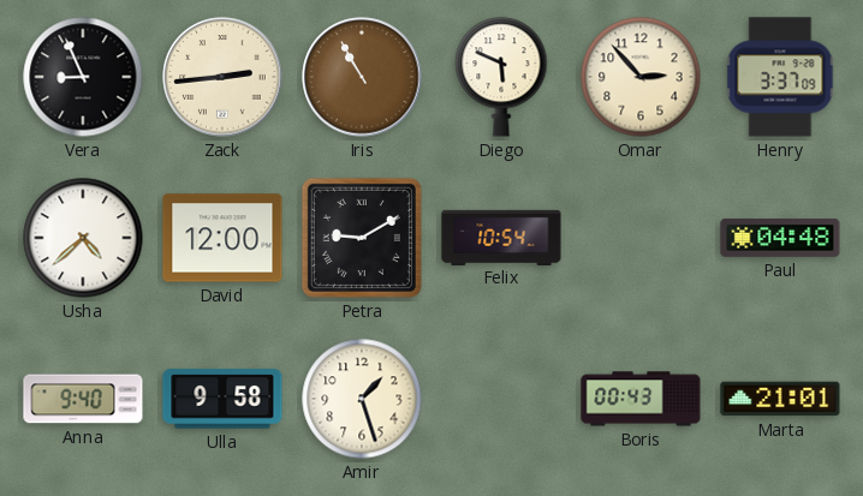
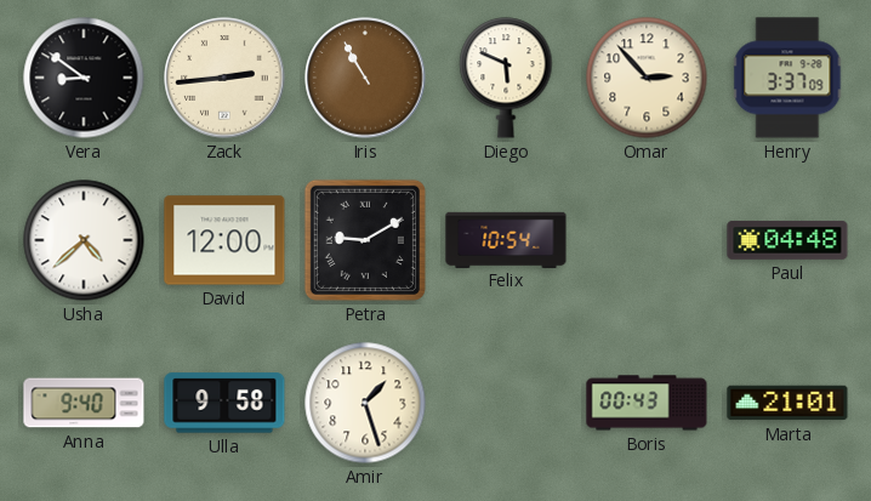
Vera: 8:56 -> 8:51
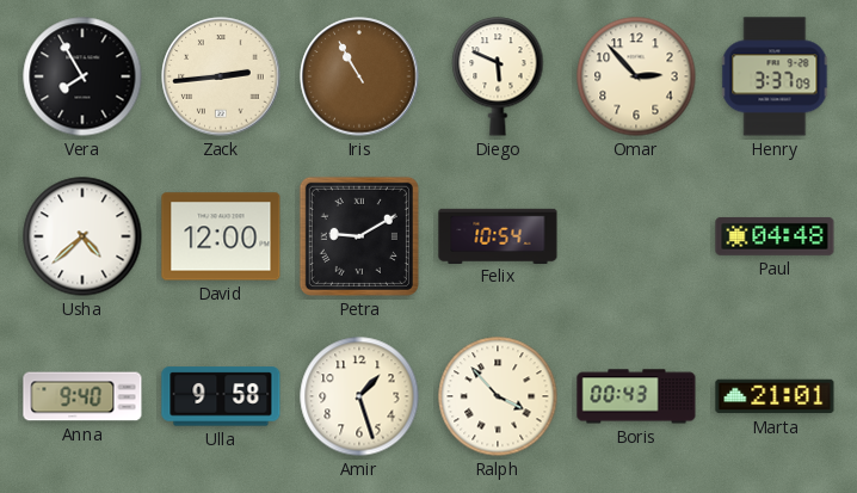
Vera: 8:51 -> 7:55
Ralph: none -> 3:53
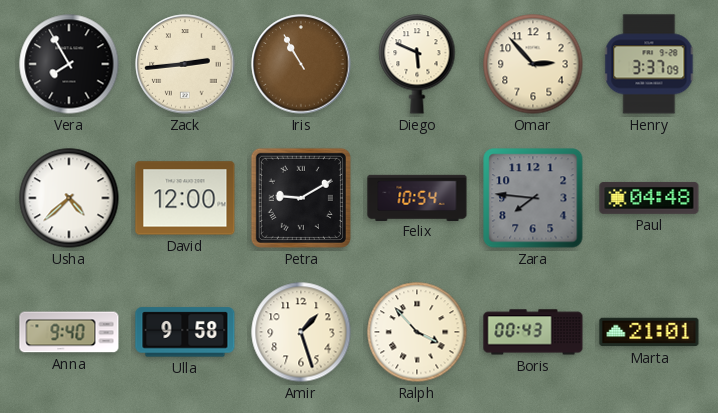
Zara: none -> 7:46
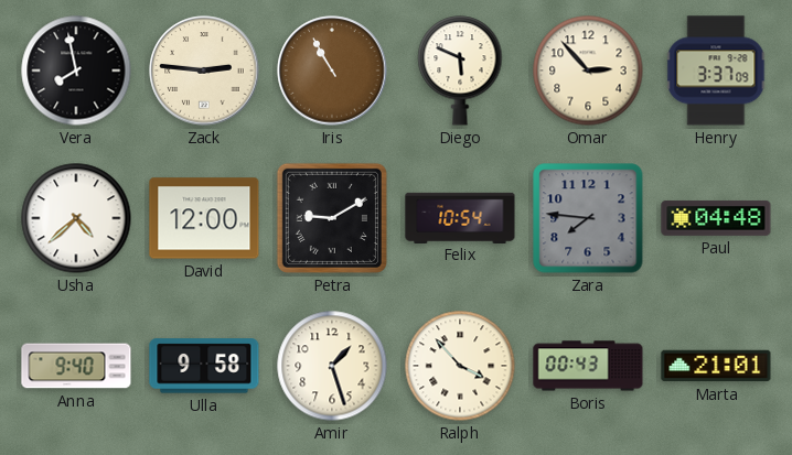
Vera: 7:55 -> 7:58
Zack: 2:44 -> 2:46
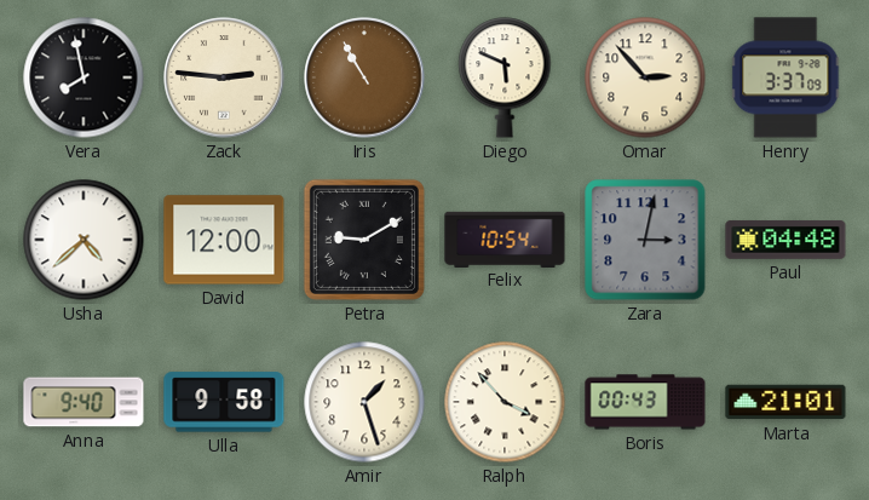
Zara: 7:46 -> 3:02
